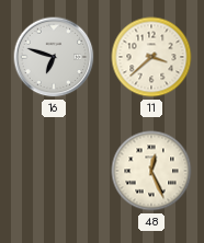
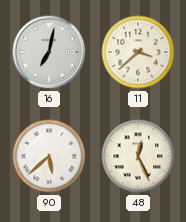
16: 6:48 -> 7:02
90: none -> 5:38
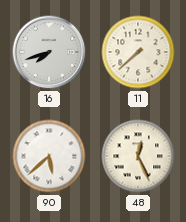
16: 7:02 -> 7:42
11: 3:38 -> 7:38
